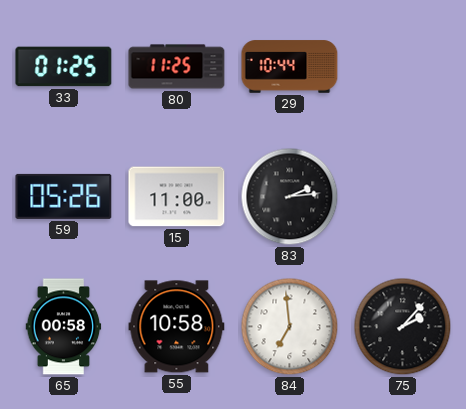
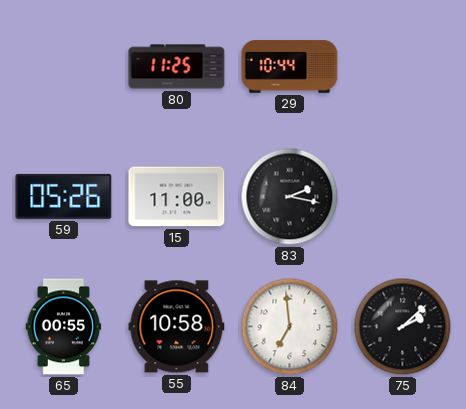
33: 01:25 -> none
83: 2:14 -> 2:17
65: 00:58 -> 00:55
75: 2:07 -> 2:08
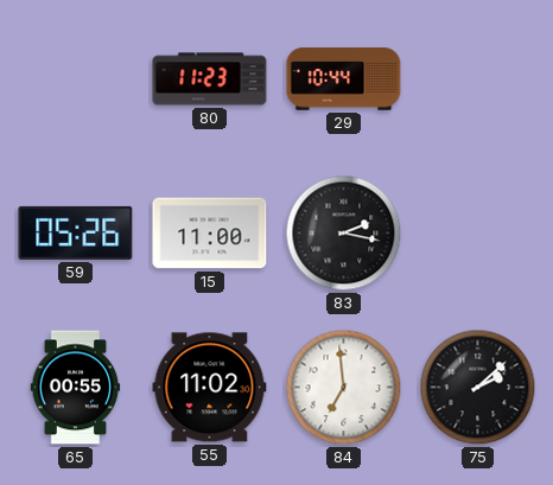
80: 11:25 -> 11:23
55: 10:58 -> 11:02
